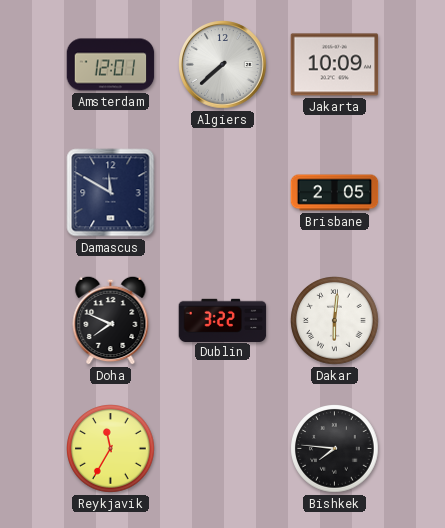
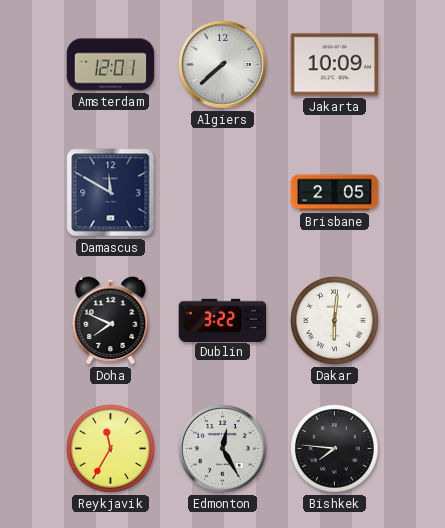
Edmonton: none -> 12:25
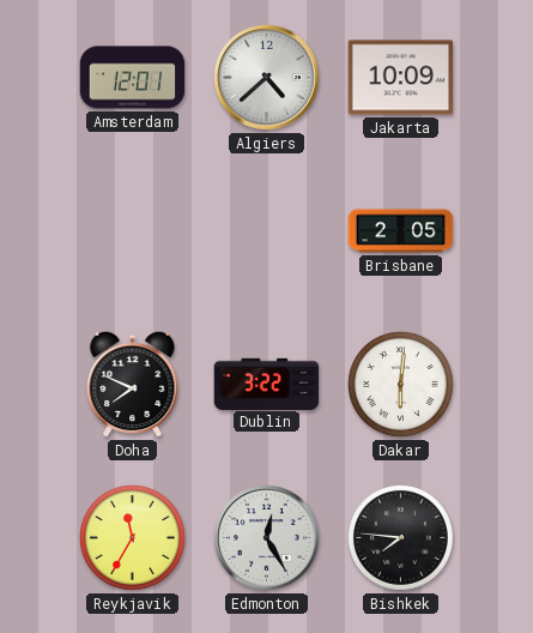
Algiers: 7:38 -> 4:38
Damascus: 11:50 -> none
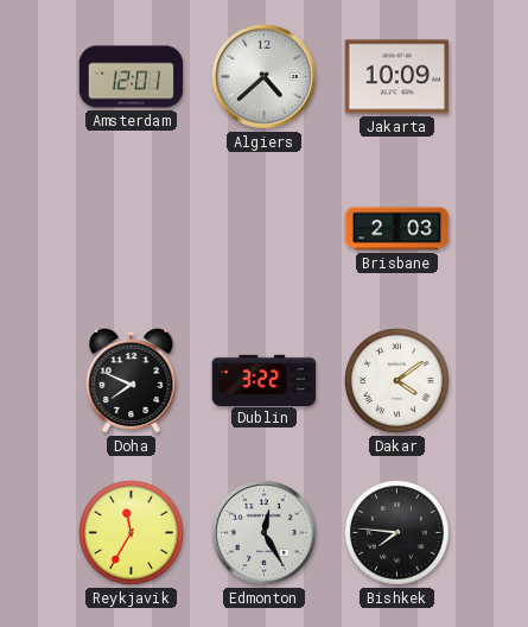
Brisbane: 2:05 -> 2:03
Dakar: 6:01 -> 4:09
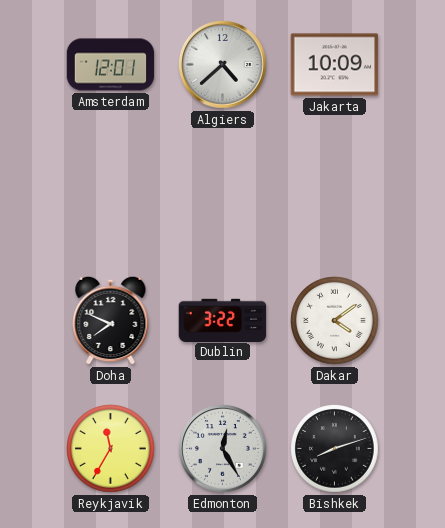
Brisbane: 2:03 -> none
Bishkek: 7:46 -> 8:12
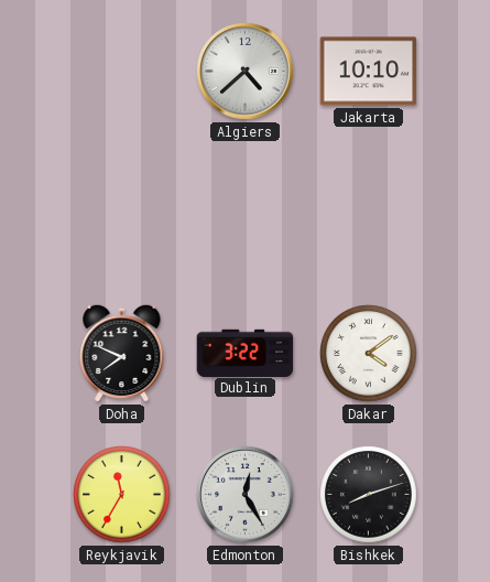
Amsterdam: 12:01 -> none
Jakarta: 10:09 -> 10:10
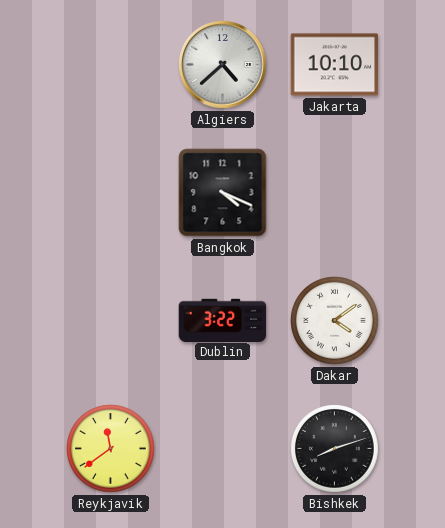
Bangkok: none -> 4:19
Doha: 7:49 -> none
Reykjavik: 11:35 -> 11:39
Edmonton: 12:25 -> none
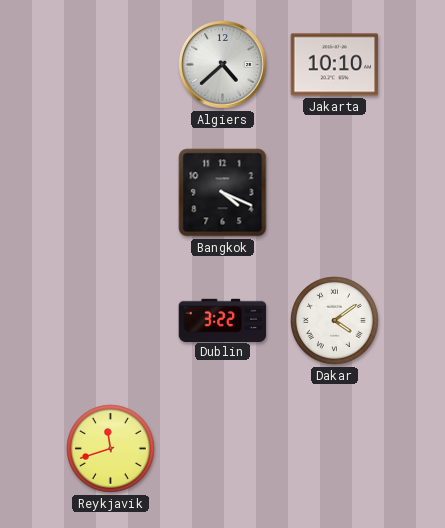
Reykjavik: 11:39 -> 11:42
Bishkek: 8:12 -> none
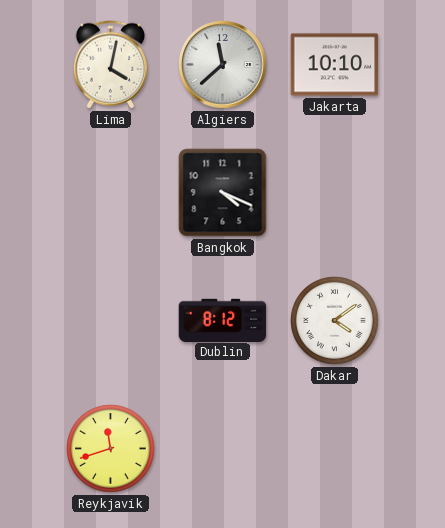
Lima: none -> 4:02
Algiers: 4:38 -> 11:38
Dublin: 3:22 -> 8:12
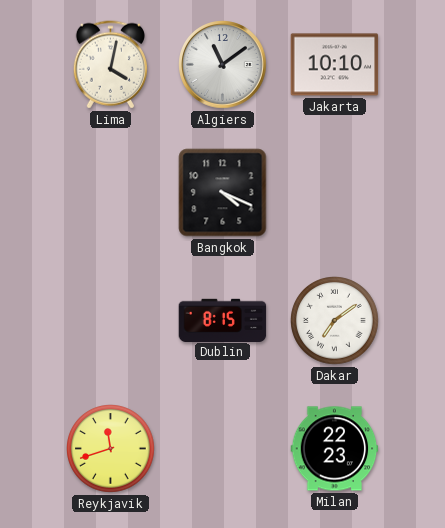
Algiers: 11:38 -> 11:09
Dublin: 8:12 -> 8:15
Dakar: 4:09 -> 7:09
Milan: none -> 22:23
